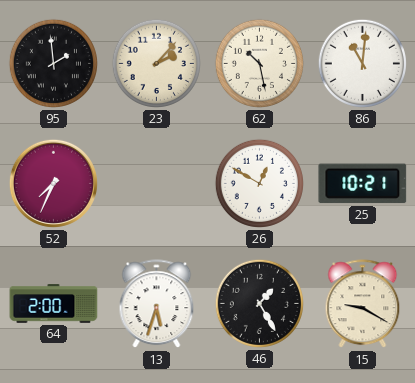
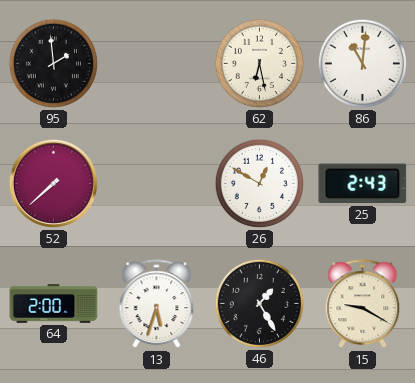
23: 2:07 -> none
62: 10:28 -> 6:28
52: 7:34 -> 7:38
25: 10:21 -> 2:43
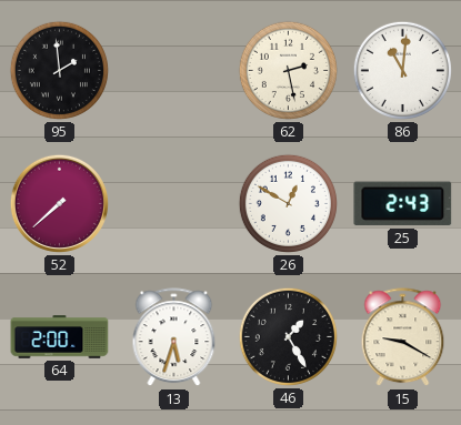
62: 6:28 -> 2:28
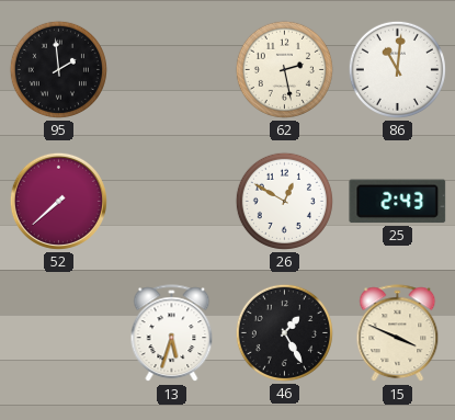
64: 2:00 -> none
15: 9:20 -> 3:49
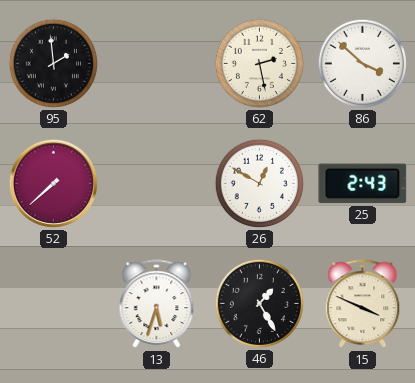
86: 11:01 -> 3:52
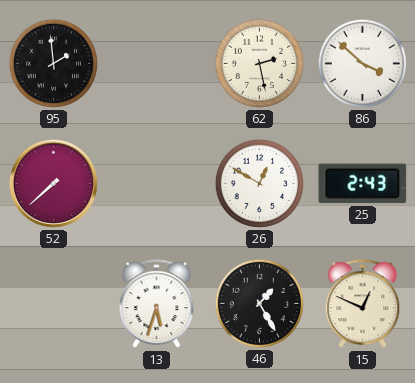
15: 3:49 -> 12:49
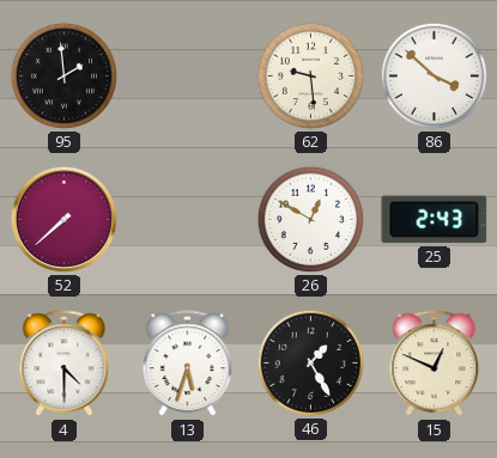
62: 2:28 -> 9:29
4: none -> 4:30
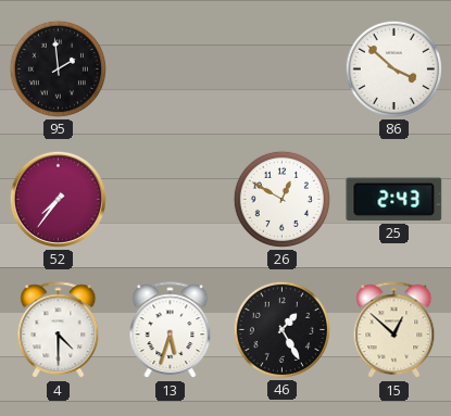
62: 9:29 -> none
52: 7:38 -> 7:36
15: 12:49 -> 12:52
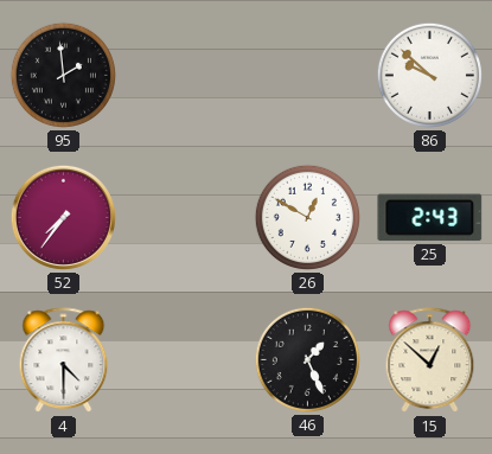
86: 3:52 -> 9:52
13: 5:33 -> none
46: 1:25 -> 1:26
